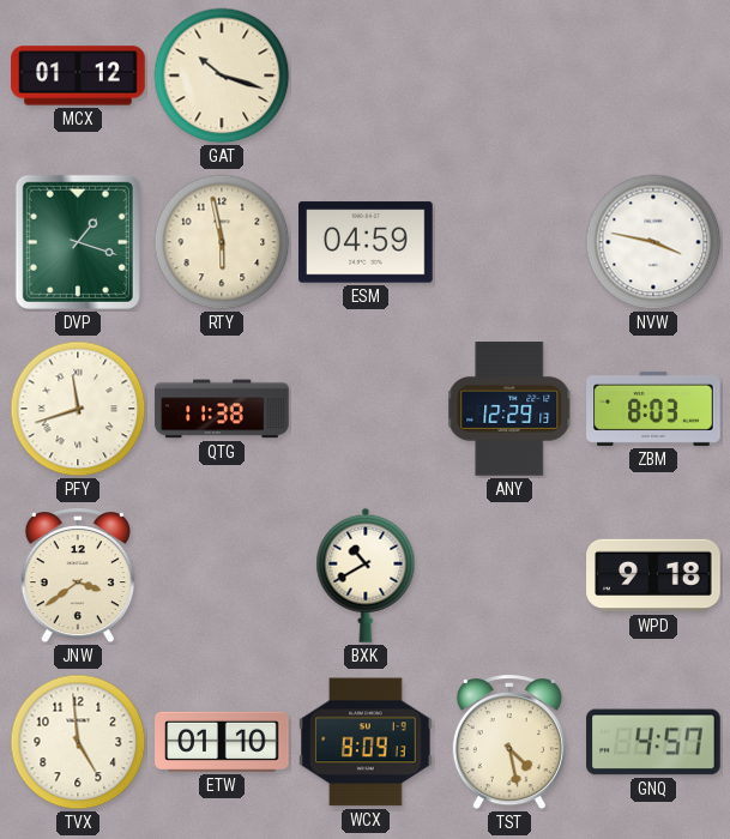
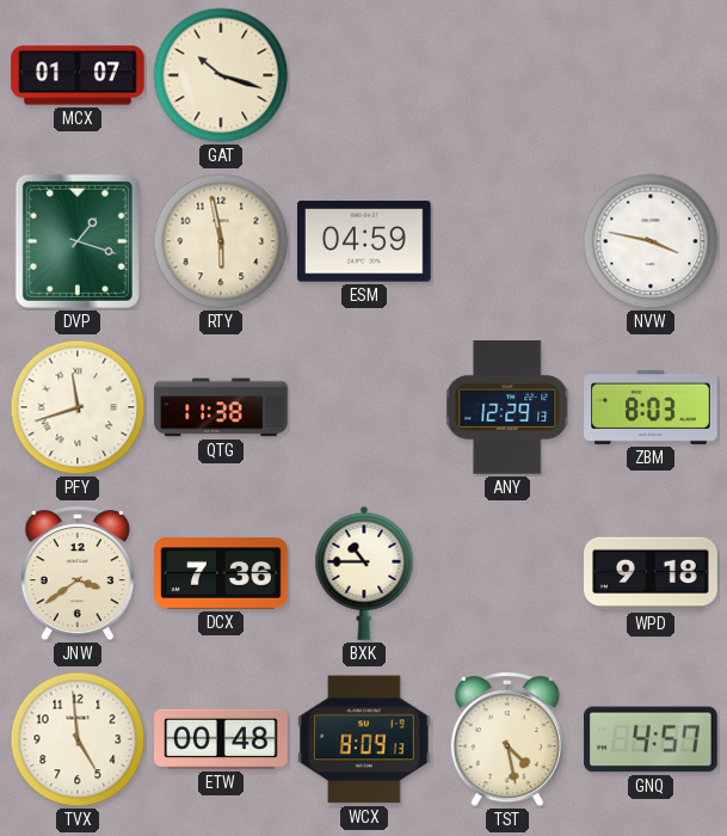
MCX: 01:12 -> 01:07
DCX: none -> 7:36
BXK: 10:40 -> 10:45
ETW: 01:10 -> 00:48
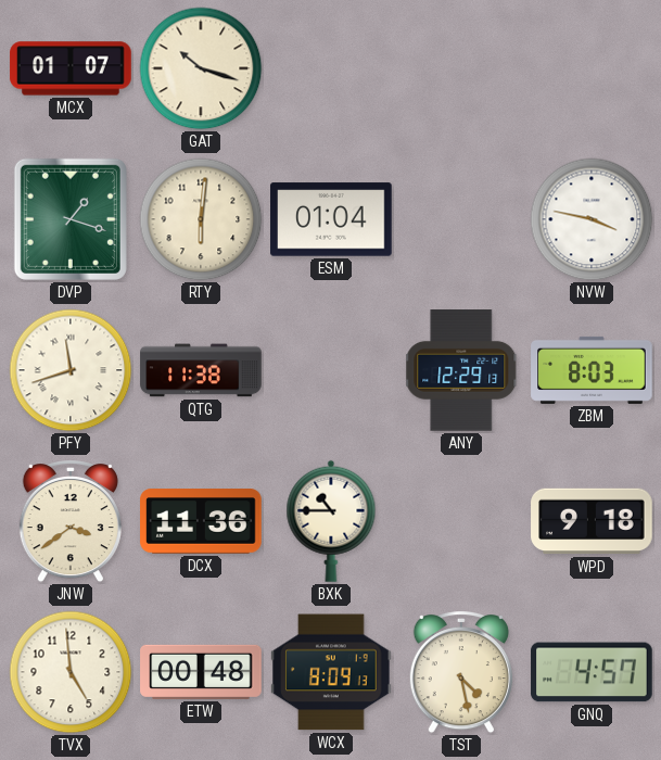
RTY: 5:58 -> 6:01
ESM: 04:59 -> 01:04
DCX: 7:36 -> 11:36
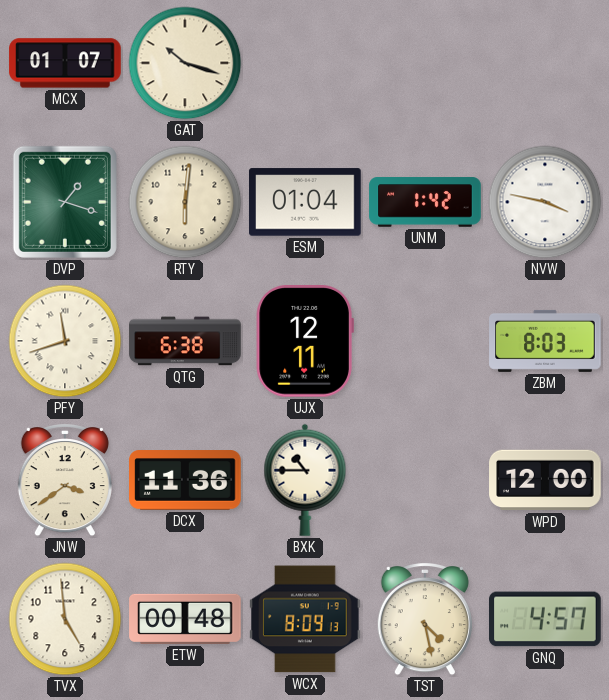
UNM: none -> 1:42
QTG: 11:38 -> 6:38
UJX: none -> 12:11
ANY: 12:29 -> none
WPD: 9:18 -> 12:00
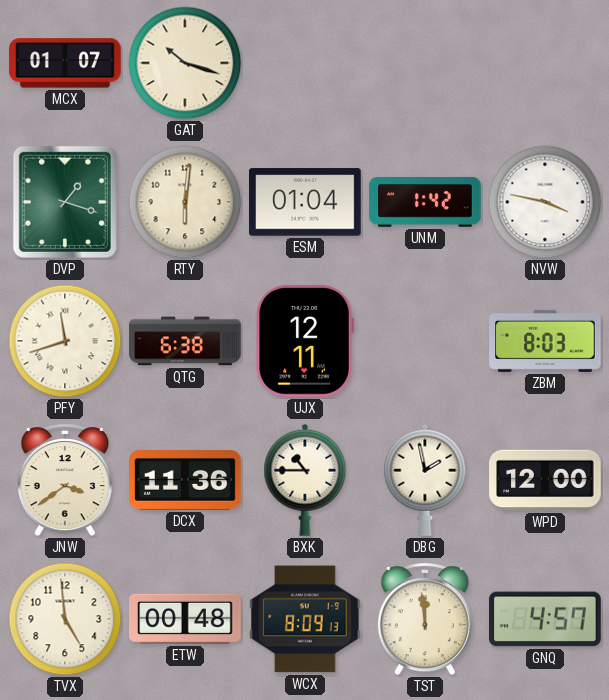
DBG: none -> 1:58
TST: 4:28 -> 11:59
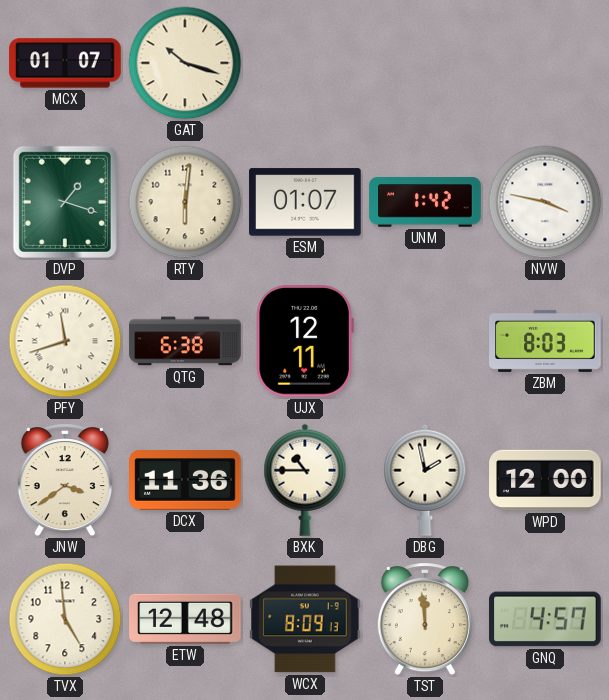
ESM: 01:04 -> 01:07
ETW: 00:48 -> 12:48
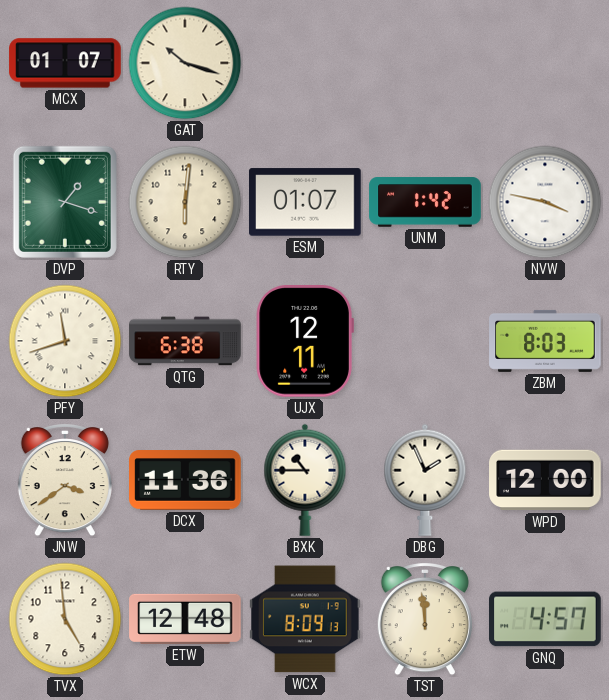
DBG: 1:58 -> 1:56
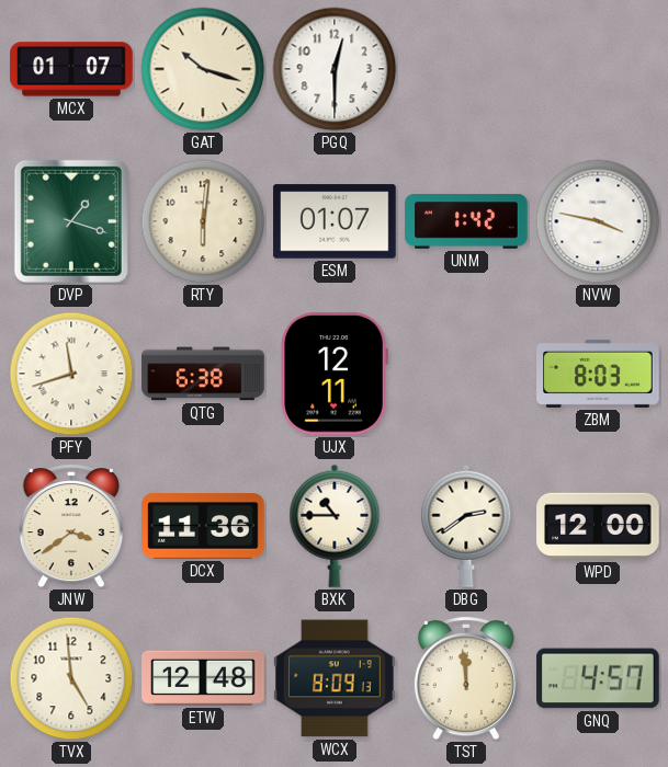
PGQ: none -> 12:30
DBG: 1:56 -> 2:39
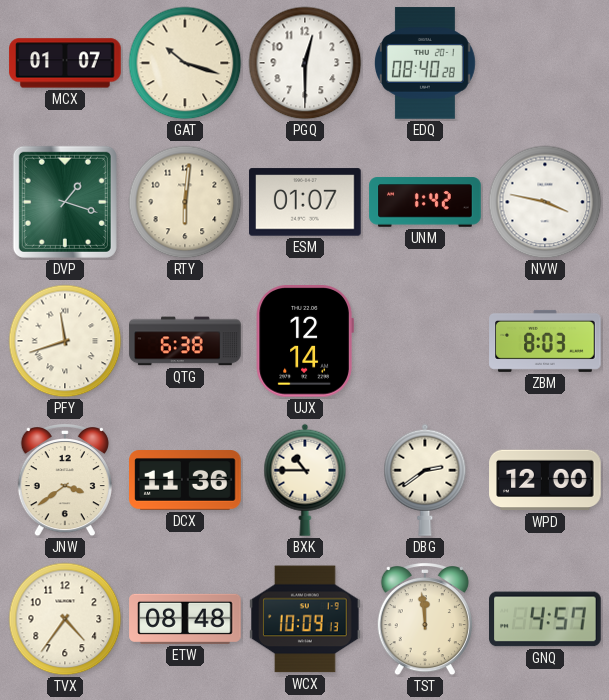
EDQ: none -> 08:40
UJX: 12:11 -> 12:14
TVX: 4:59 -> 4:36
ETW: 12:48 -> 08:48
WCX: 8:09 -> 10:09
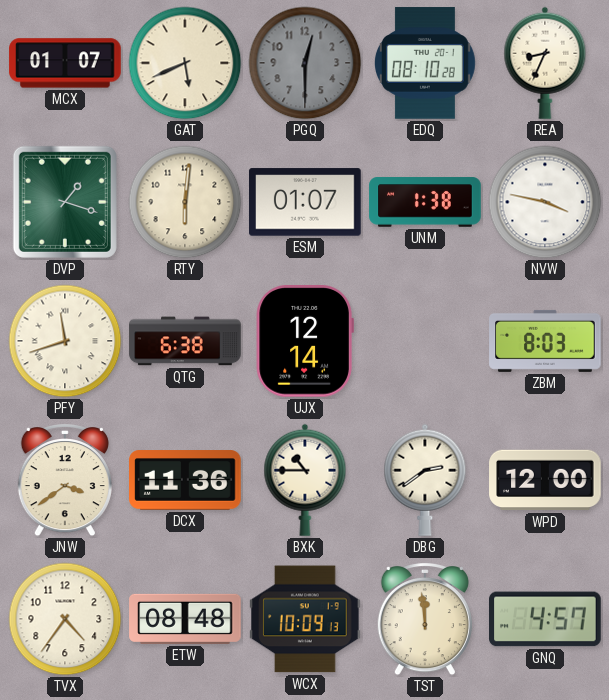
GAT: 10:18 -> 5:41
PGQ dial: white -> grey
EDQ: 08:40 -> 08:10
REA: none -> 8:34
UNM: 1:42 -> 1:38
